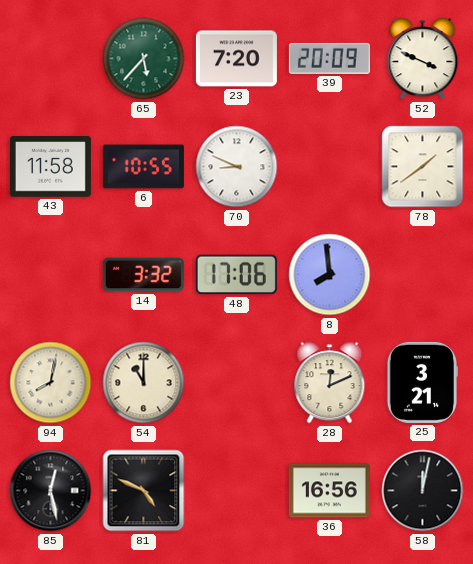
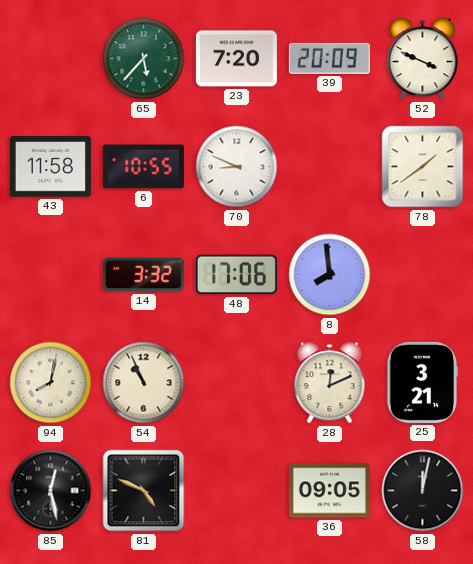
54: 11:00 -> 10:56
36: 16:56 -> 09:05
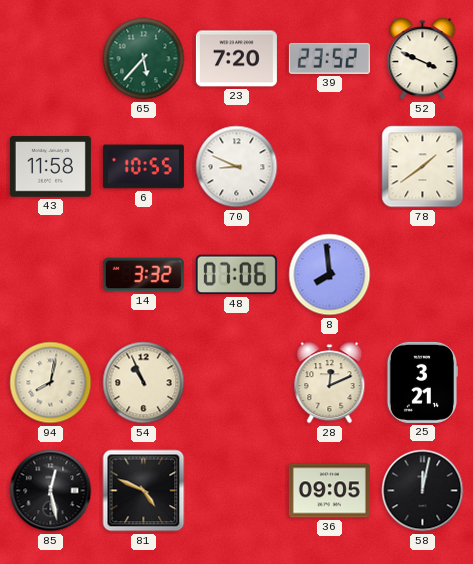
39: 20:09 -> 23:52
48: 17:06 -> 07:06
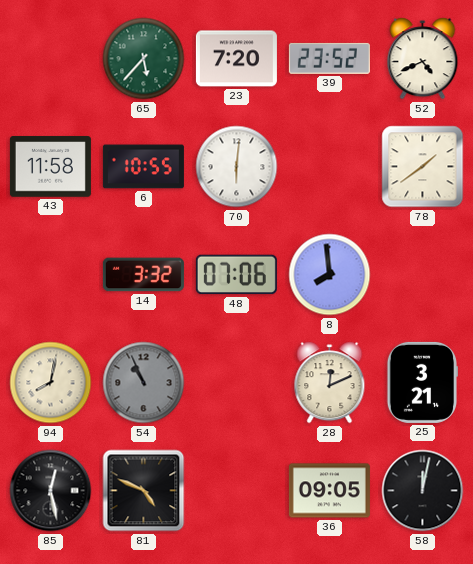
52: 3:49 -> 4:41
70: 8:49 -> 6:01
54 dial: cream -> grey
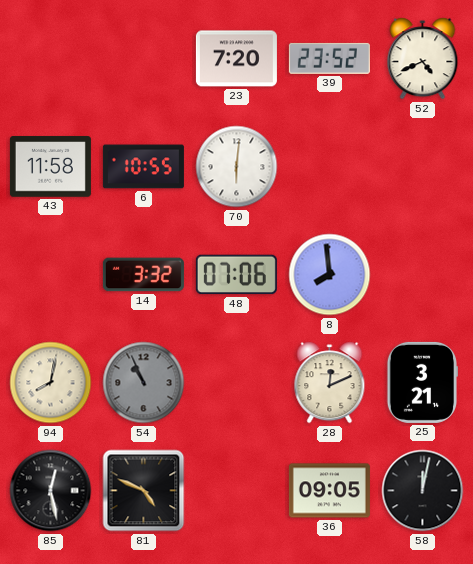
65: 5:37 -> none
78: 1:39 -> none
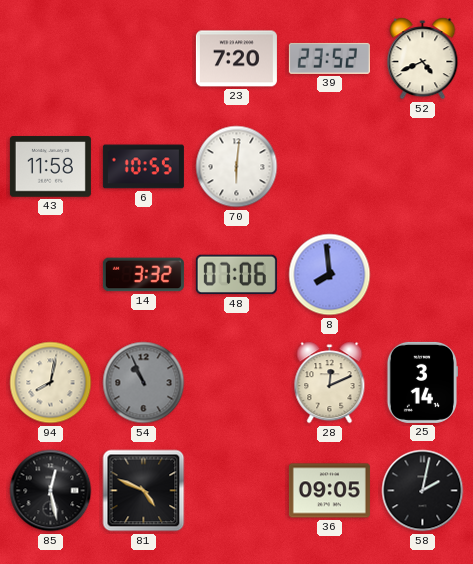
25: 3:21 -> 3:14
58: 12:02 -> 2:02
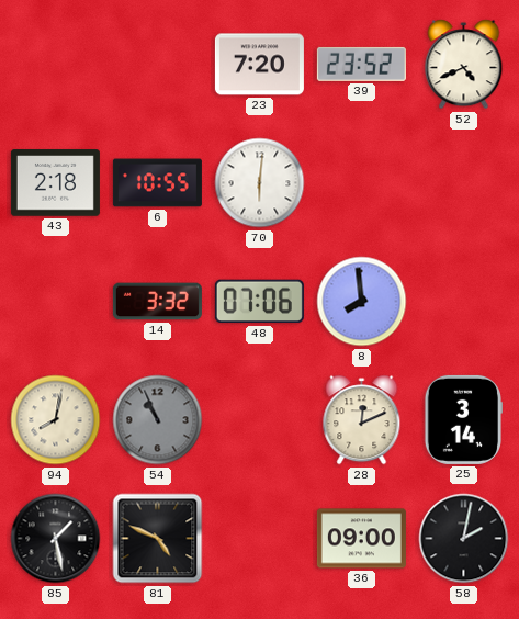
43: 11:58 -> 2:18
85: 12:28 -> 1:28
36: 09:05 -> 09:00
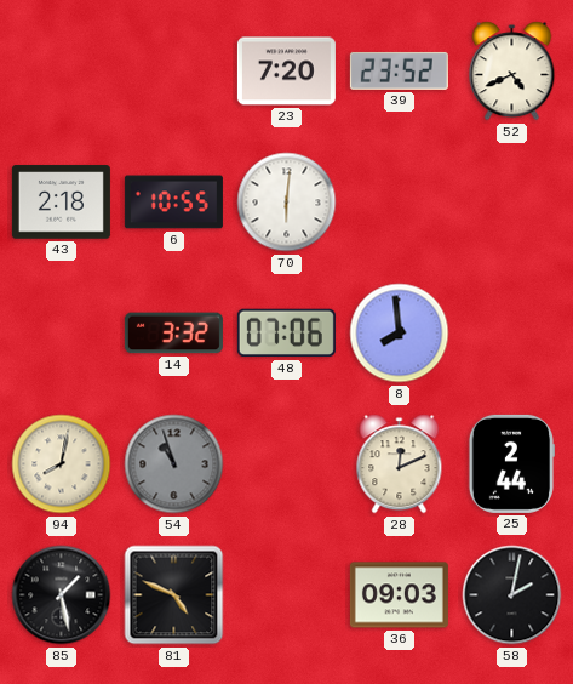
54: 10:56 -> 10:57
25: 3:14 -> 2:44
36: 09:00 -> 09:03
